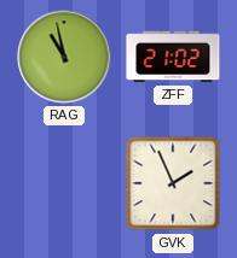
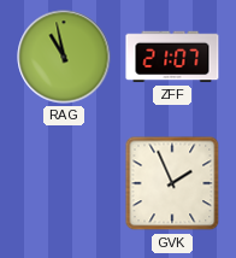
ZFF: 21:02 -> 21:07
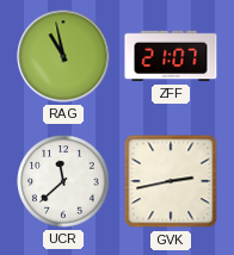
UCR: none -> 11:38
GVK: 1:56 -> 2:43
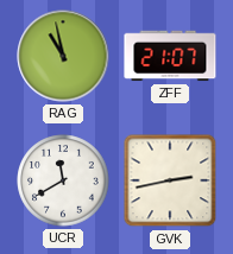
UCR: 11:38 -> 11:40
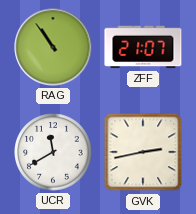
RAG: 10:58 -> 10:54
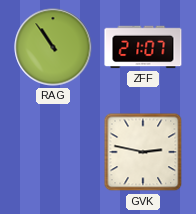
UCR: 11:40 -> none
GVK: 2:43 -> 2:47
